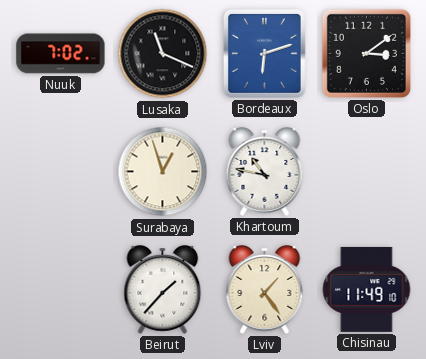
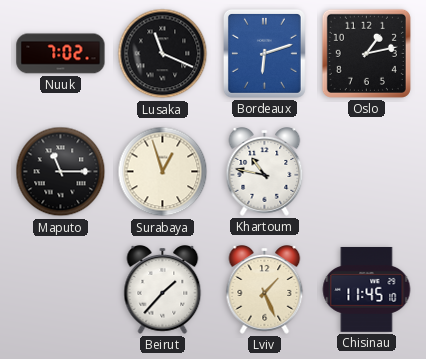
Oslo: 3:09 -> 1:13
Maputo: none -> 11:15
Lviv: 1:24 -> 1:26
Chisinau: 11:49 -> 11:45
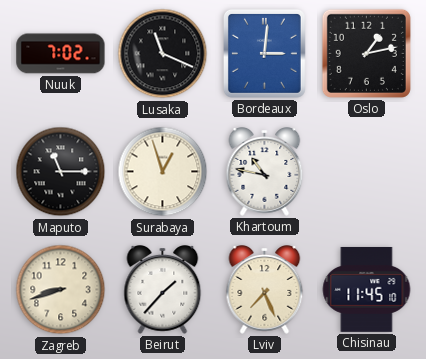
Bordeaux: 6:12 -> 3:01
Zagreb: none -> 8:42
Lviv: 1:26 -> 7:26
